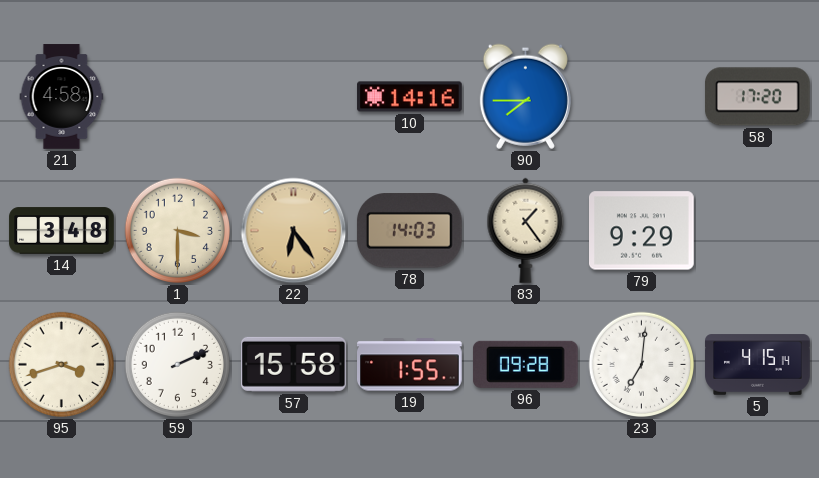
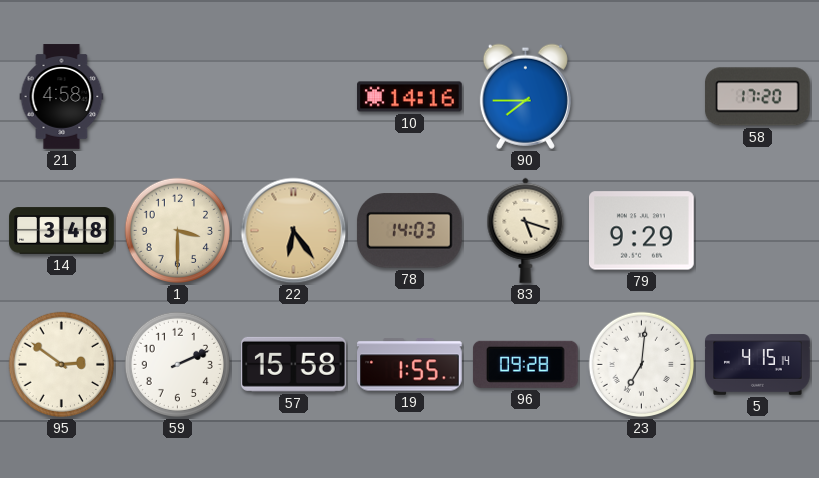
83: 1:24 -> 5:18
95: 3:42 -> 2:51
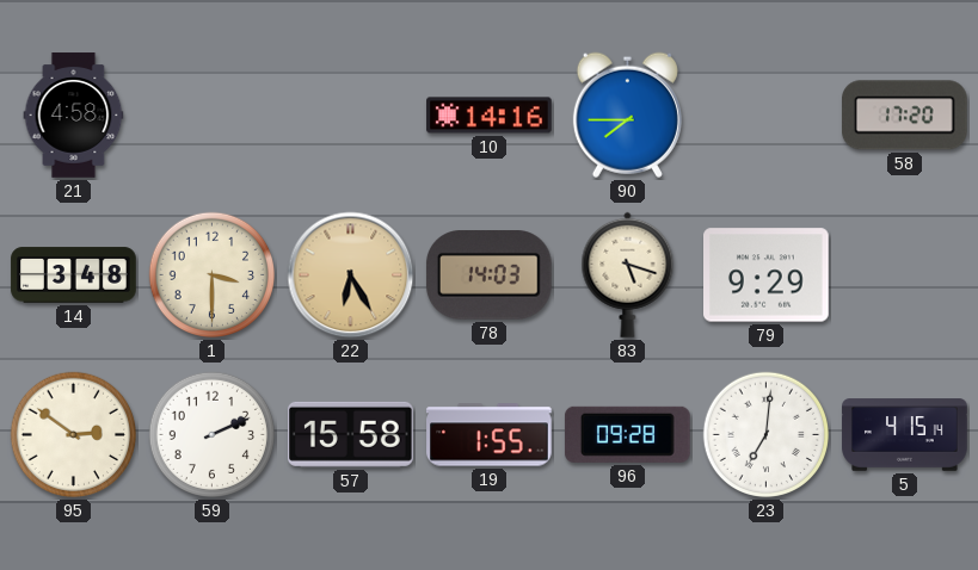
22: 6:24 -> 6:25
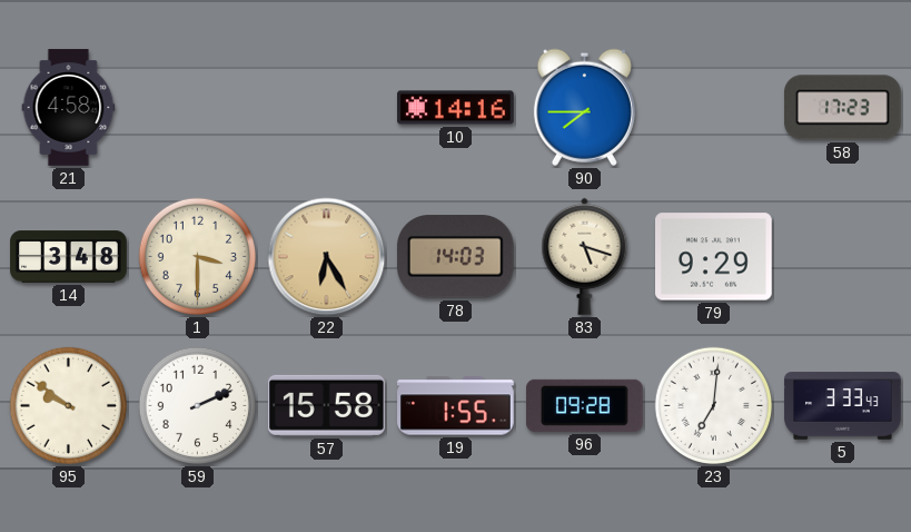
58: 17:20 -> 17:23
95: 2:51 -> 9:51
5: 4:15 -> 3:33
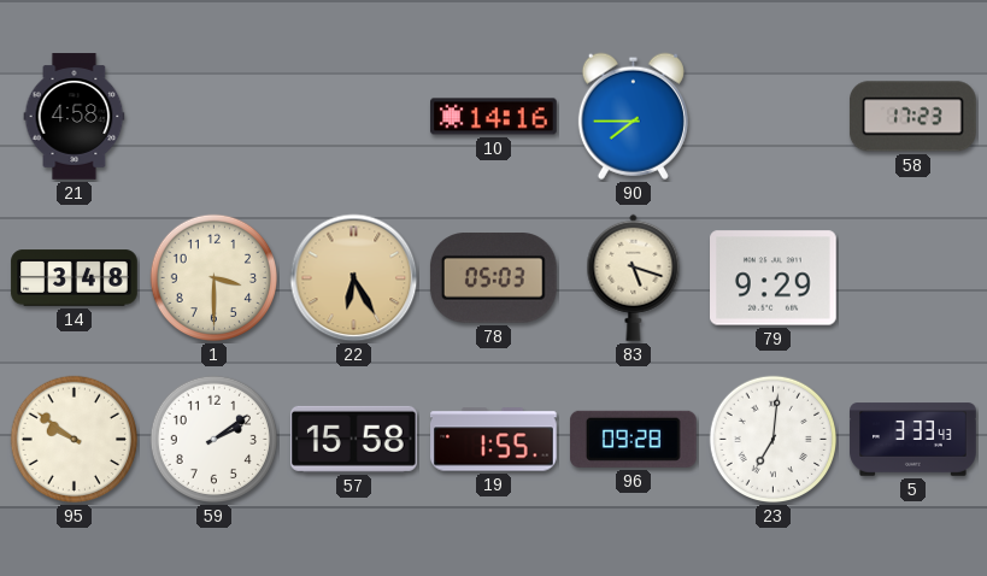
78: 14:03 -> 05:03
59: 2:11 -> 2:09
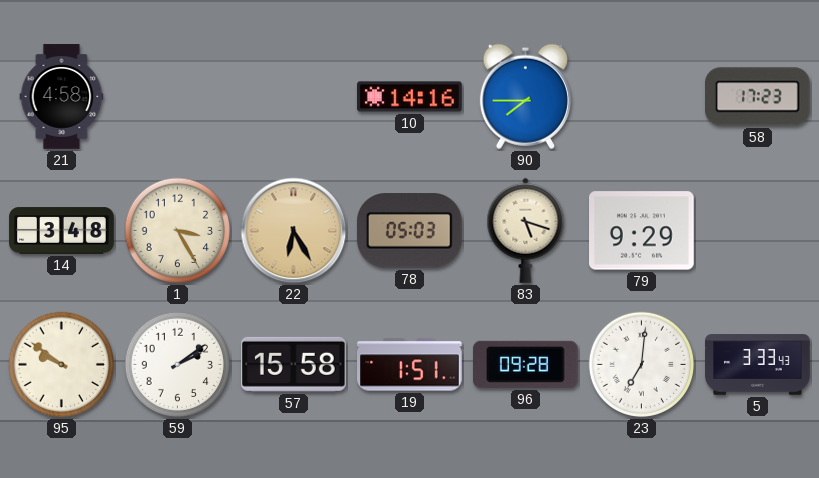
1: 3:30 -> 3:25
19: 1:55 -> 1:51
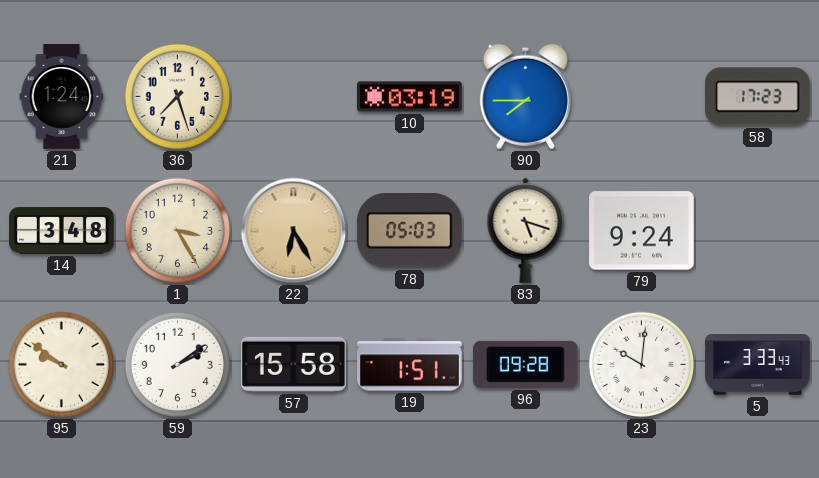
21: 4:58 -> 1:24
36: none -> 7:27
10: 14:16 -> 03:19
79: 9:29 -> 9:24
23: 7:01 -> 10:01
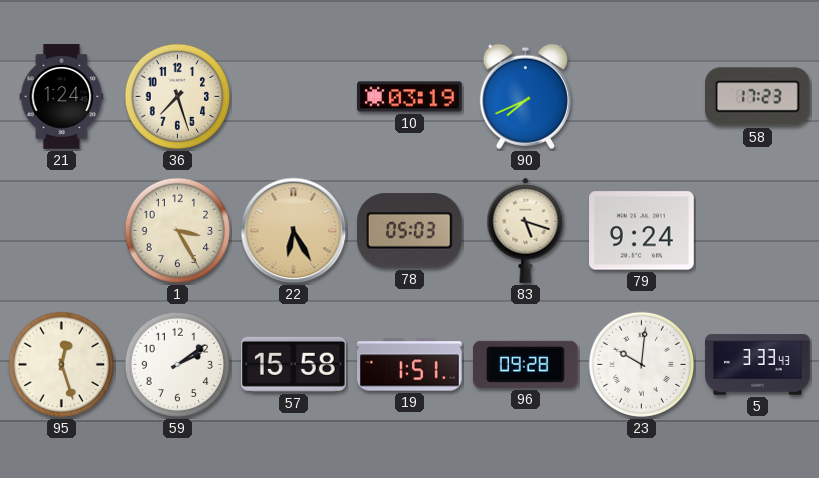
90: 7:45 -> 7:41
14: 3:48 -> none
95: 9:51 -> 12:27
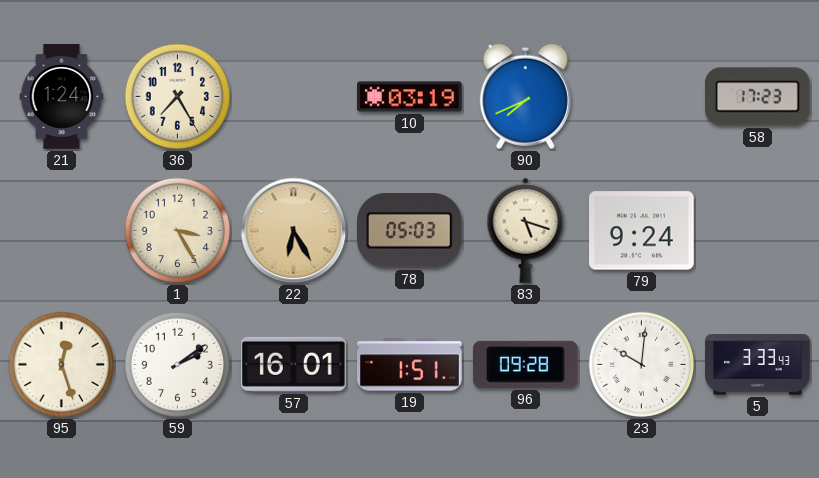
36: 7:27 -> 7:25
57: 15:58 -> 16:01
